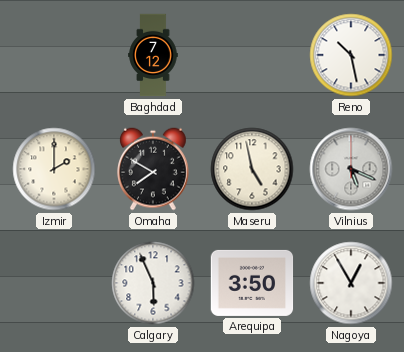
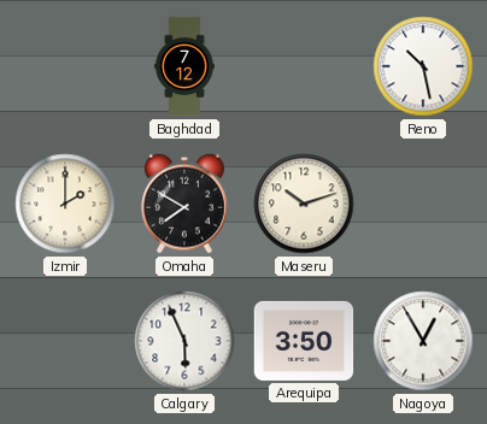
Maseru: 4:58 -> 10:12
Vilnius: 5:19 -> none
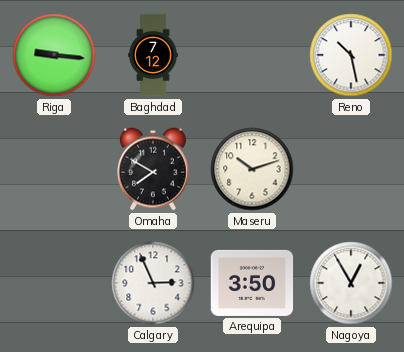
Riga: none -> 9:16
Izmir: 2:00 -> none
Calgary: 5:56 -> 2:56
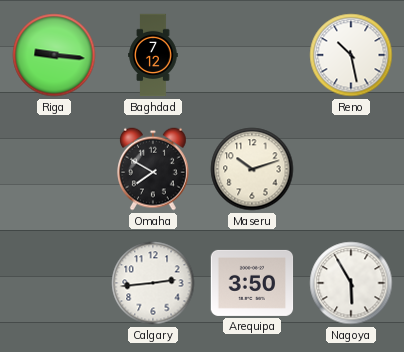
Calgary: 2:56 -> 2:44
Nagoya: 12:55 -> 5:55
